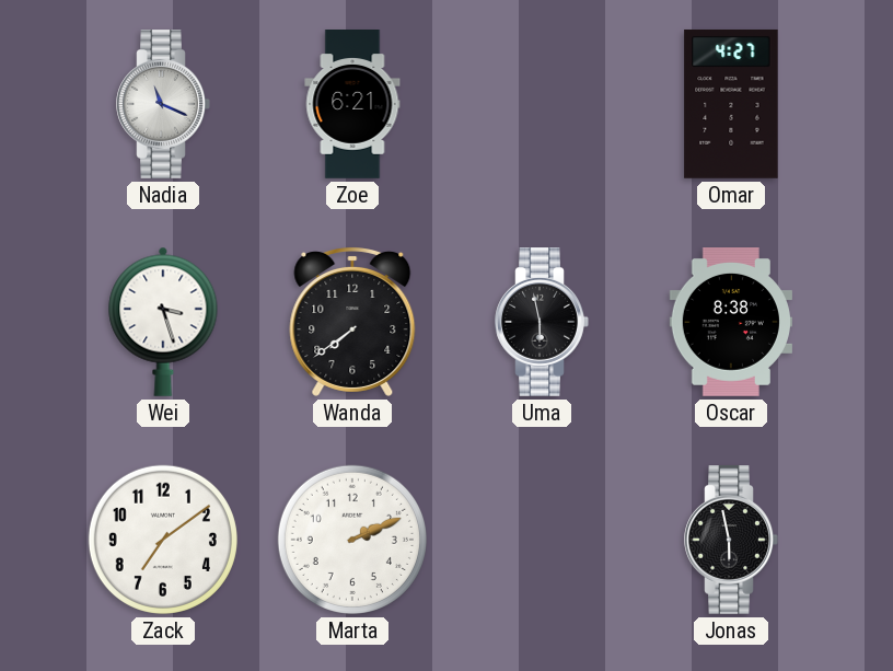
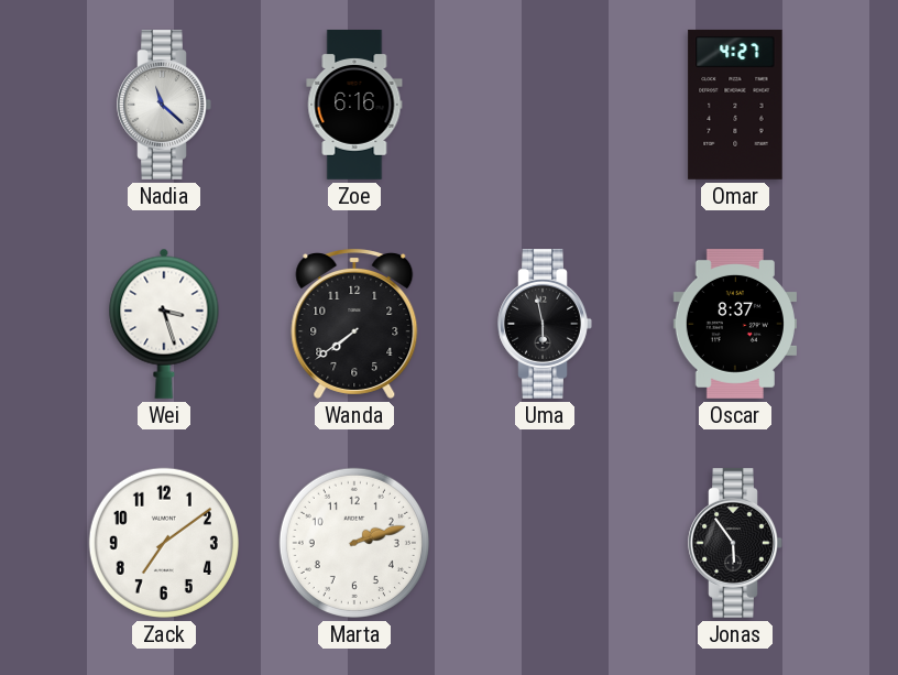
Nadia: 11:19 -> 11:22
Zoe: 6:21 -> 6:16
Oscar: 8:38 -> 8:37
Marta: 2:11 -> 2:12
Jonas: 5:58 -> 5:54
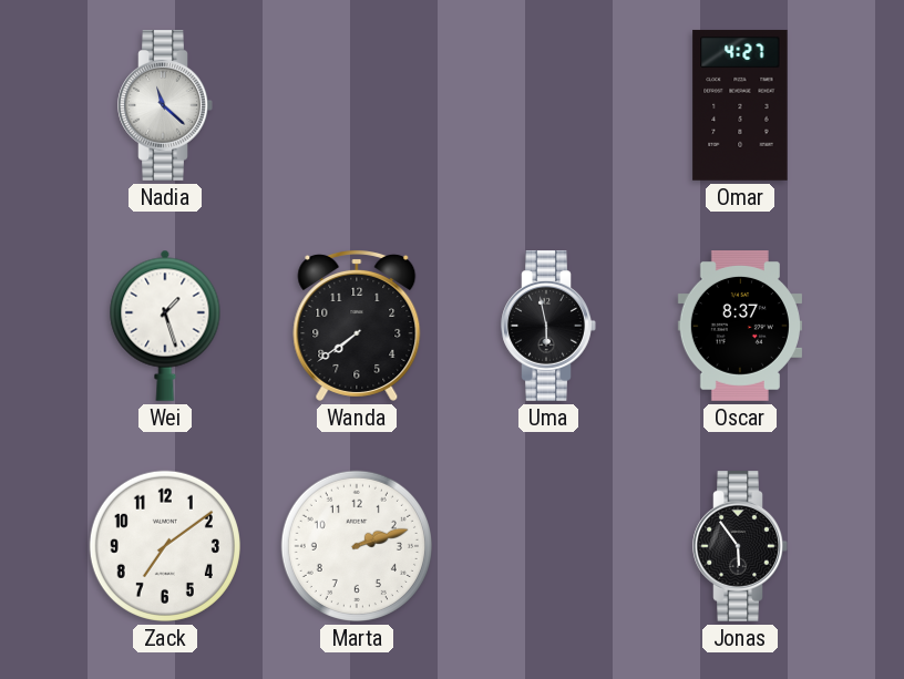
Zoe: 6:16 -> none
Wei: 3:27 -> 1:27
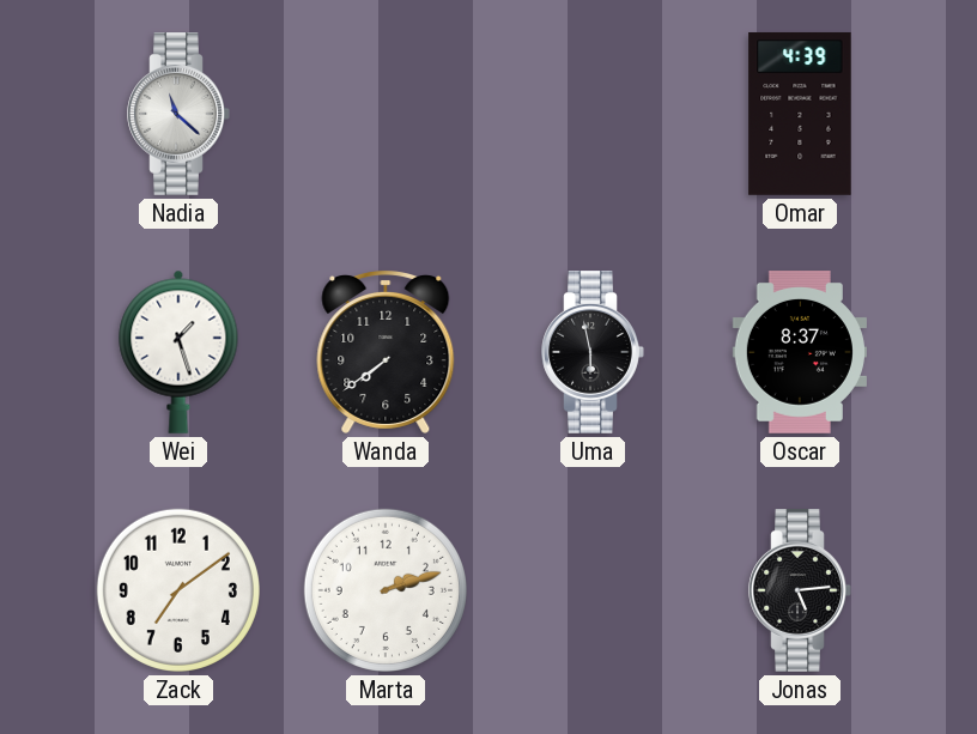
Omar: 4:27 -> 4:39
Jonas: 5:54 -> 5:14
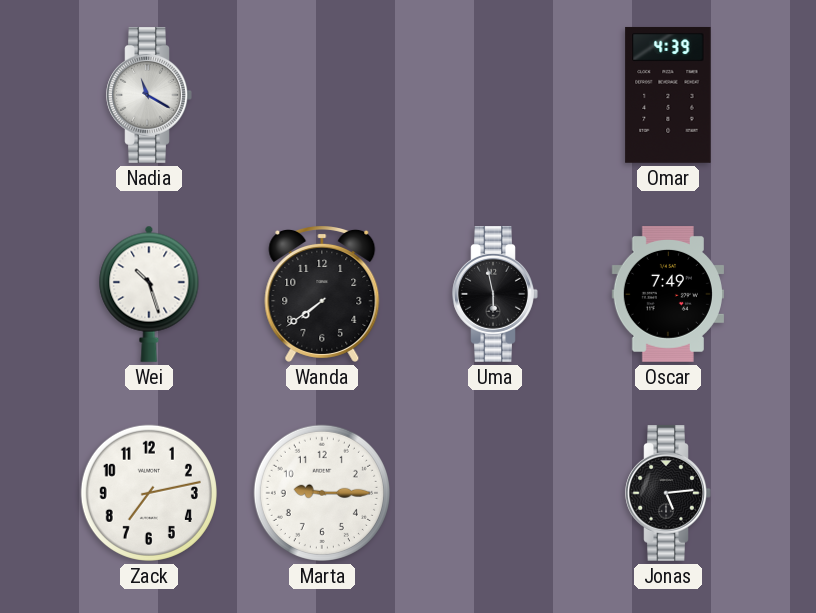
Nadia: 11:22 -> 11:20
Wei: 1:27 -> 10:27
Oscar: 8:37 -> 7:49
Zack: 7:09 -> 7:13
Marta: 2:12 -> 9:15
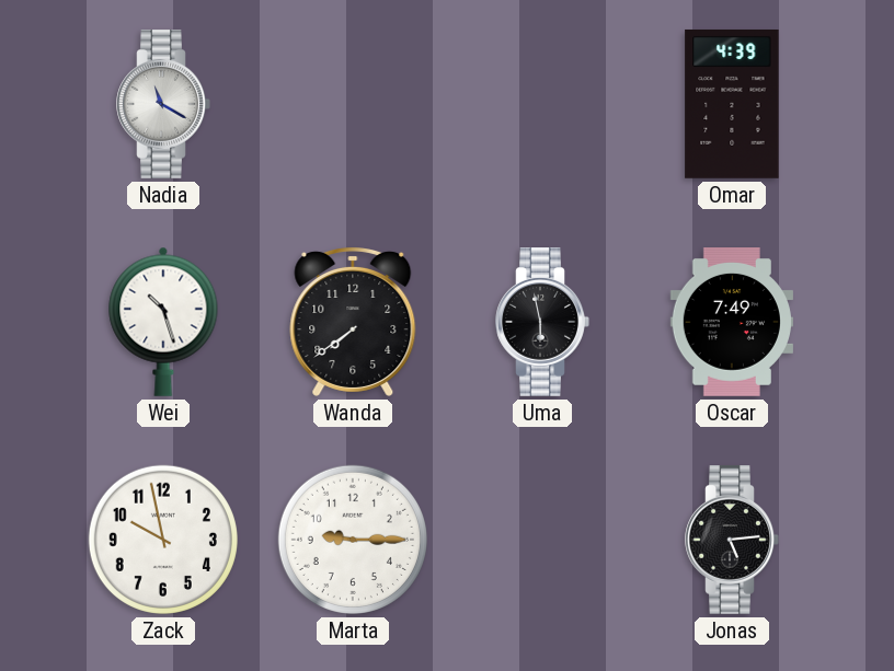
Zack: 7:13 -> 9:58
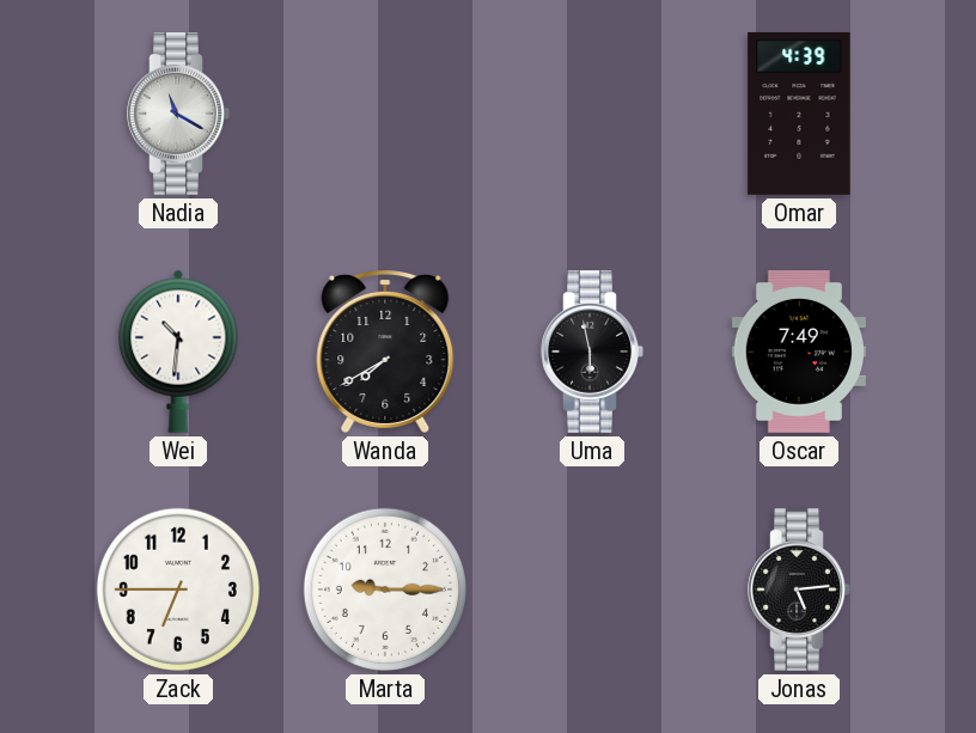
Wei: 10:27 -> 10:31
Wanda: 7:39 -> 7:40
Zack: 9:58 -> 6:45
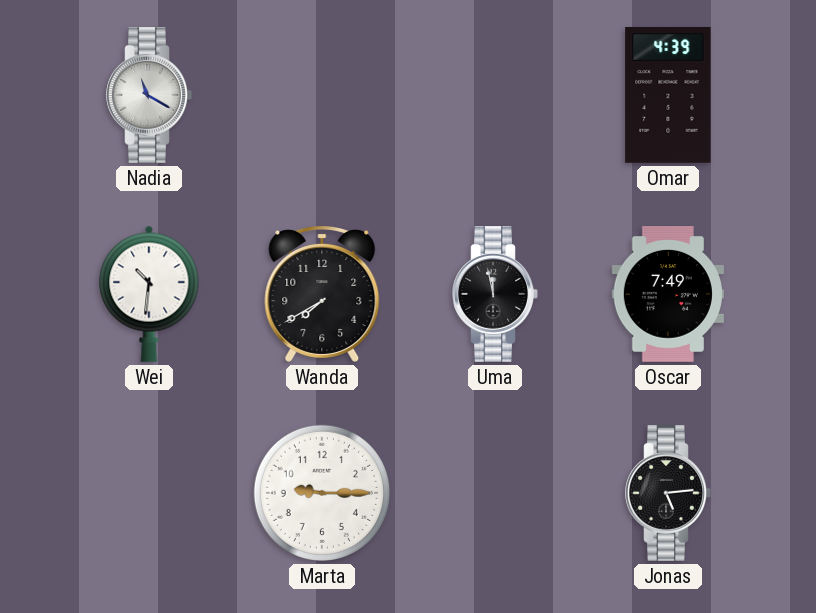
Uma: 5:58 -> 11:58
Zack: 6:45 -> none
